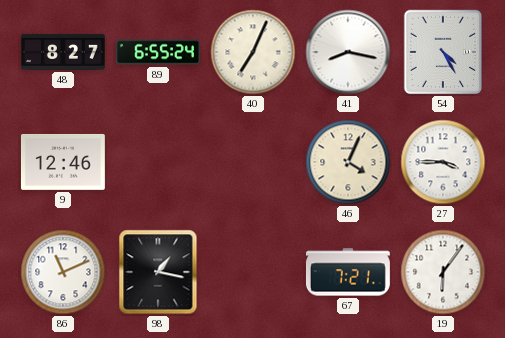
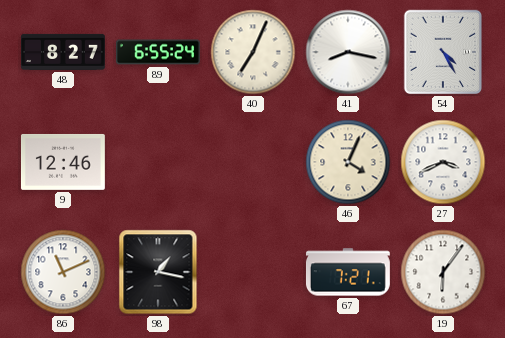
27: 3:45 -> 3:41
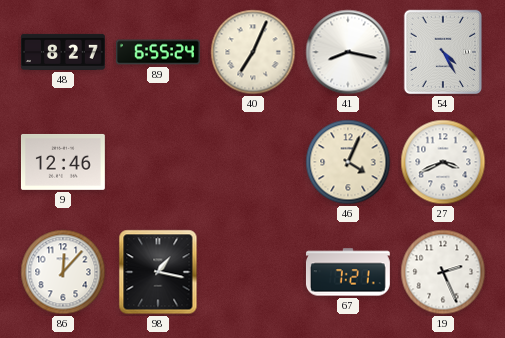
86: 11:11 -> 12:07
19: 6:06 -> 2:26
